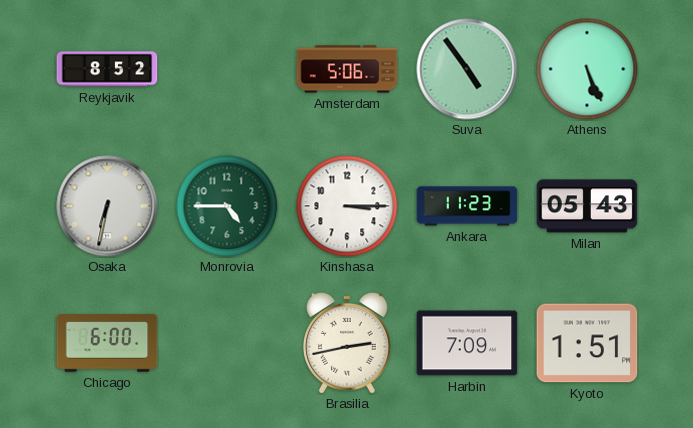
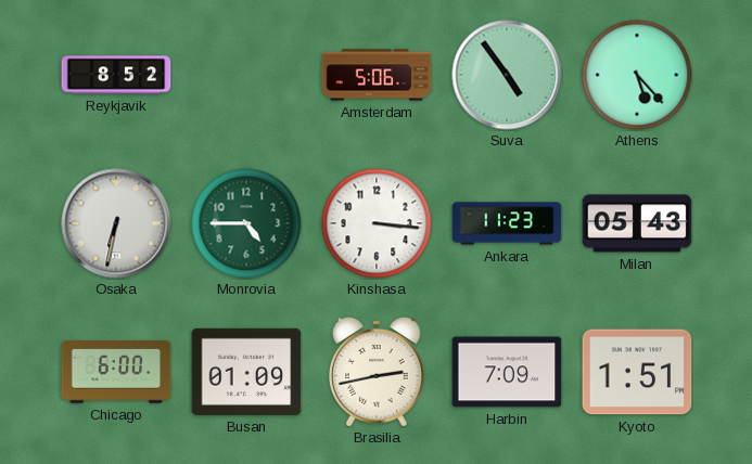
Athens: 5:26 -> 5:23
Kinshasa: 3:15 -> 3:16
Busan: none -> 01:09
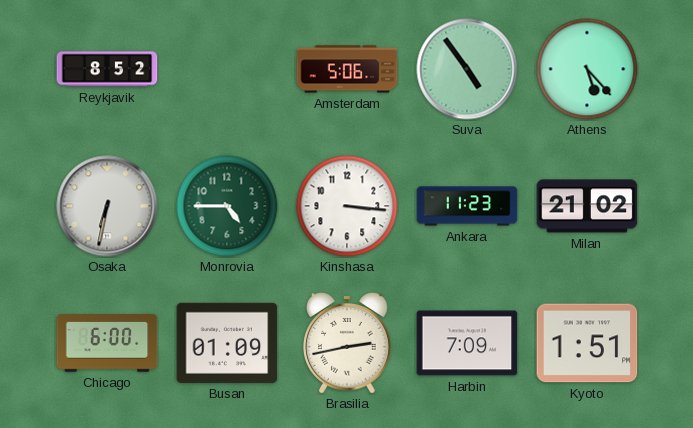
Milan: 05:43 -> 21:02
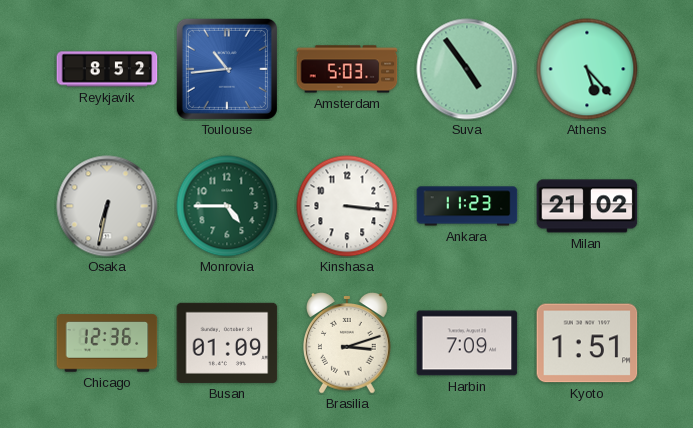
Toulouse: none -> 10:44
Amsterdam: 5:06 -> 5:03
Chicago: 6:00 -> 12:36
Brasilia: 2:43 -> 3:12
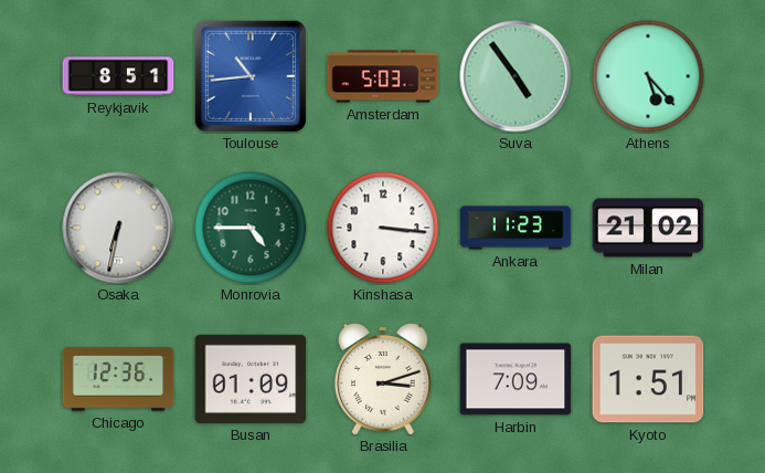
Reykjavik: 8:52 -> 8:51
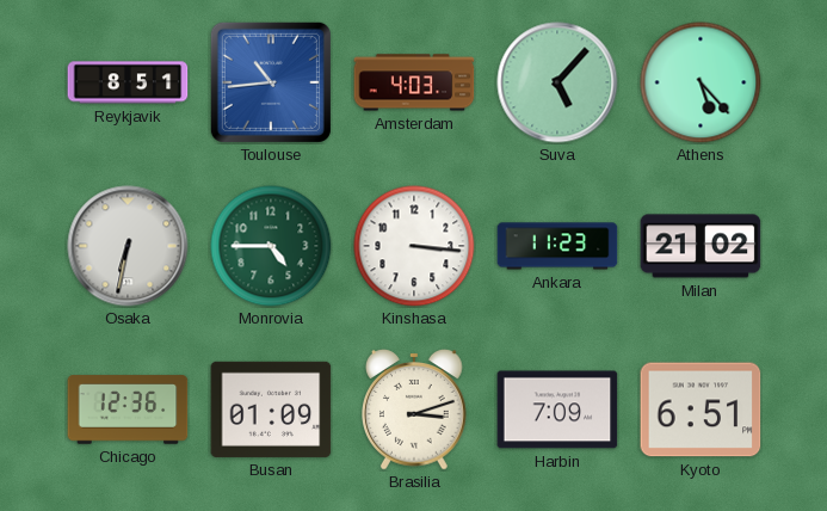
Amsterdam: 5:03 -> 4:03
Suva: 4:54 -> 5:07
Kyoto: 1:51 -> 6:51
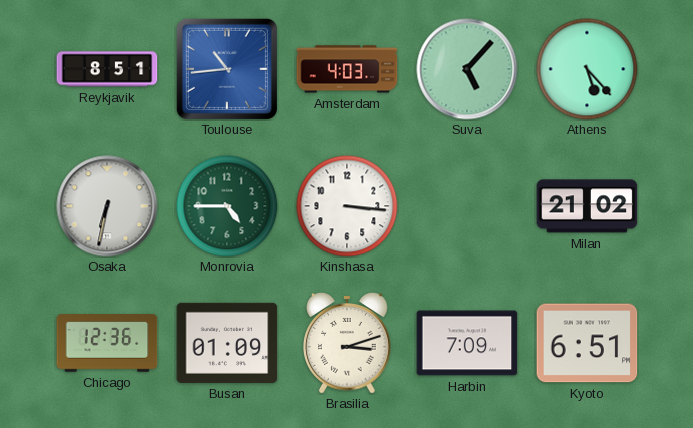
Ankara: 11:23 -> none
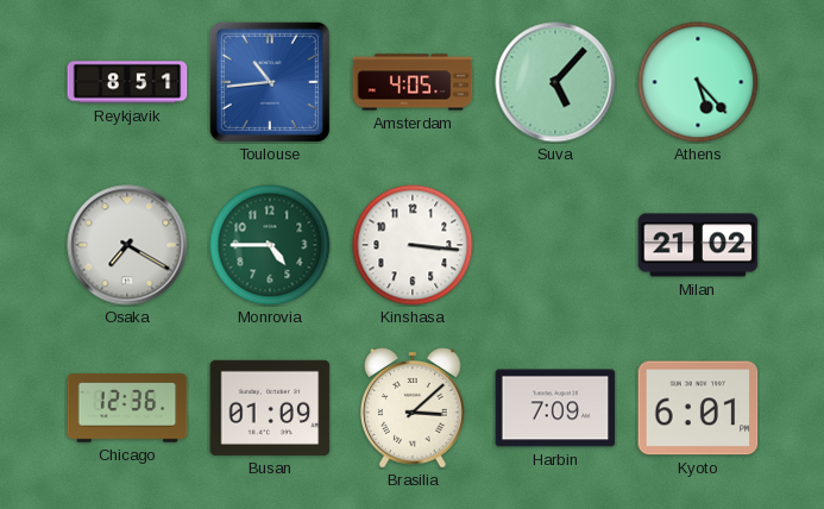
Amsterdam: 4:03 -> 4:05
Osaka: 6:32 -> 7:20
Brasilia: 3:12 -> 3:08
Kyoto: 6:51 -> 6:01
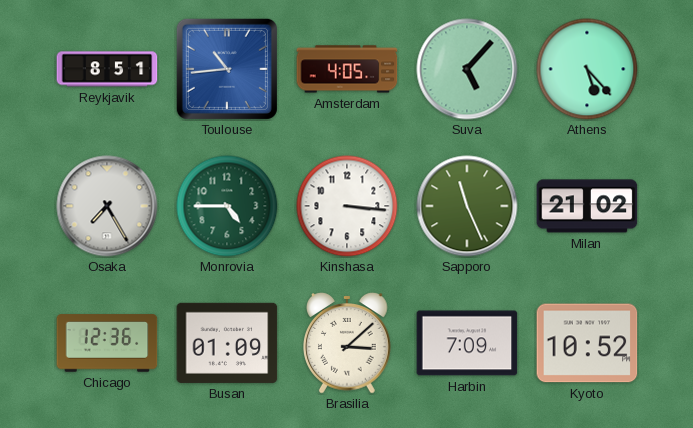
Osaka: 7:20 -> 7:25
Sapporo: none -> 11:26
Kyoto: 6:01 -> 10:52
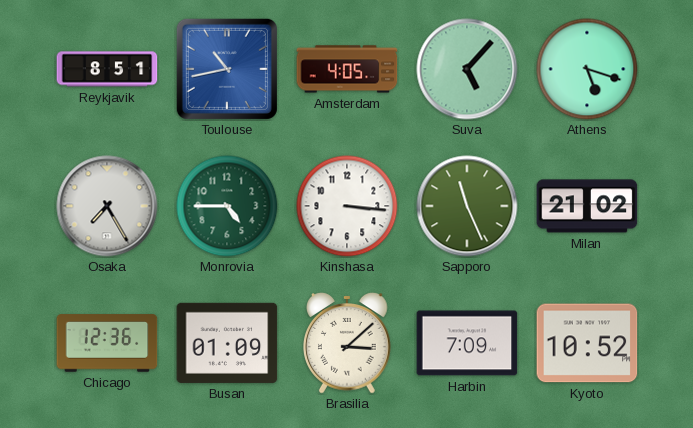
Toulouse: 10:44 -> 10:43
Athens: 5:23 -> 5:18
